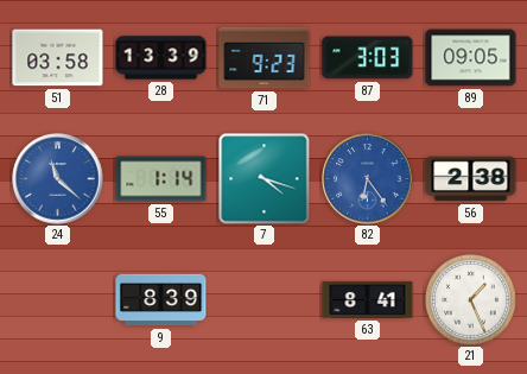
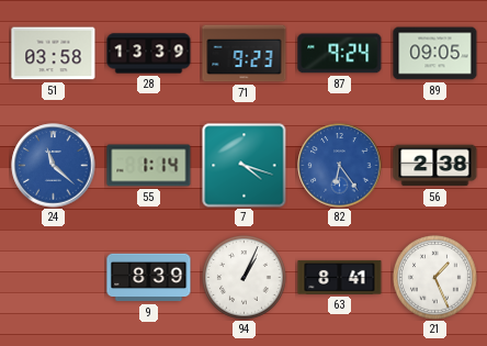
87: 3:03 -> 9:24
94: none -> 1:04
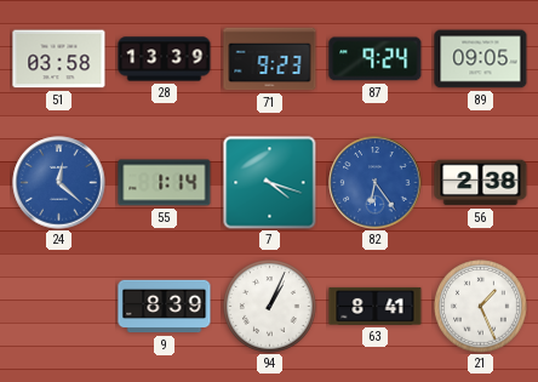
24: 11:22 -> 12:22
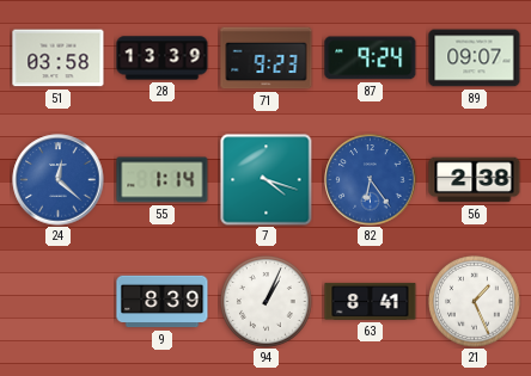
89: 09:05 -> 09:07
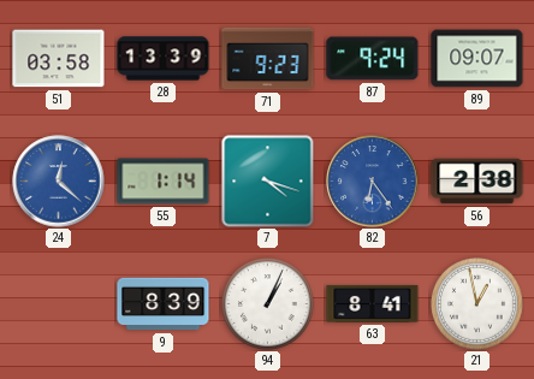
21: 1:26 -> 12:58
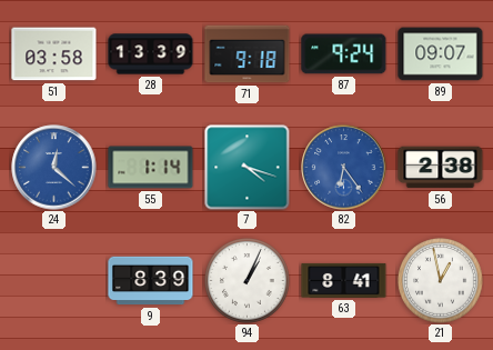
71: 9:23 -> 9:18
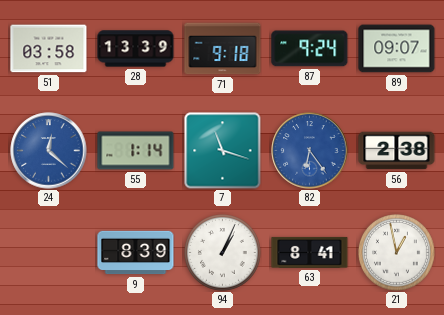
7: 4:18 -> 11:18
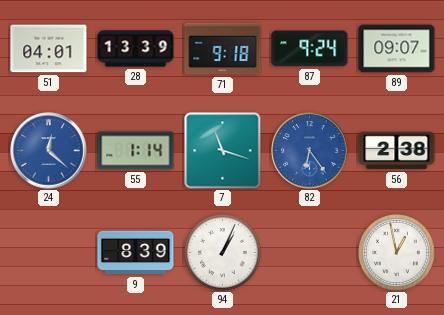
51: 03:58 -> 04:01
63: 8:41 -> none
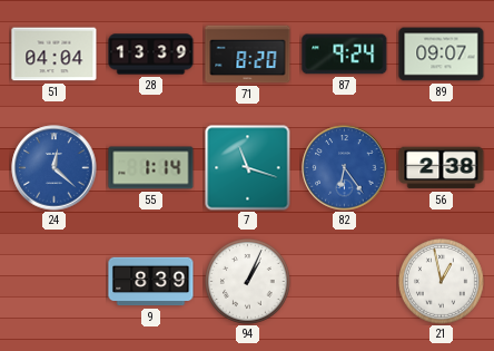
51: 04:01 -> 04:04
71: 9:18 -> 8:20
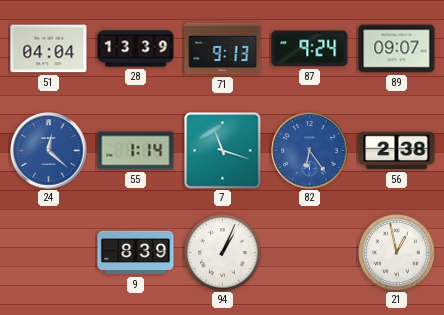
71: 8:20 -> 9:13
